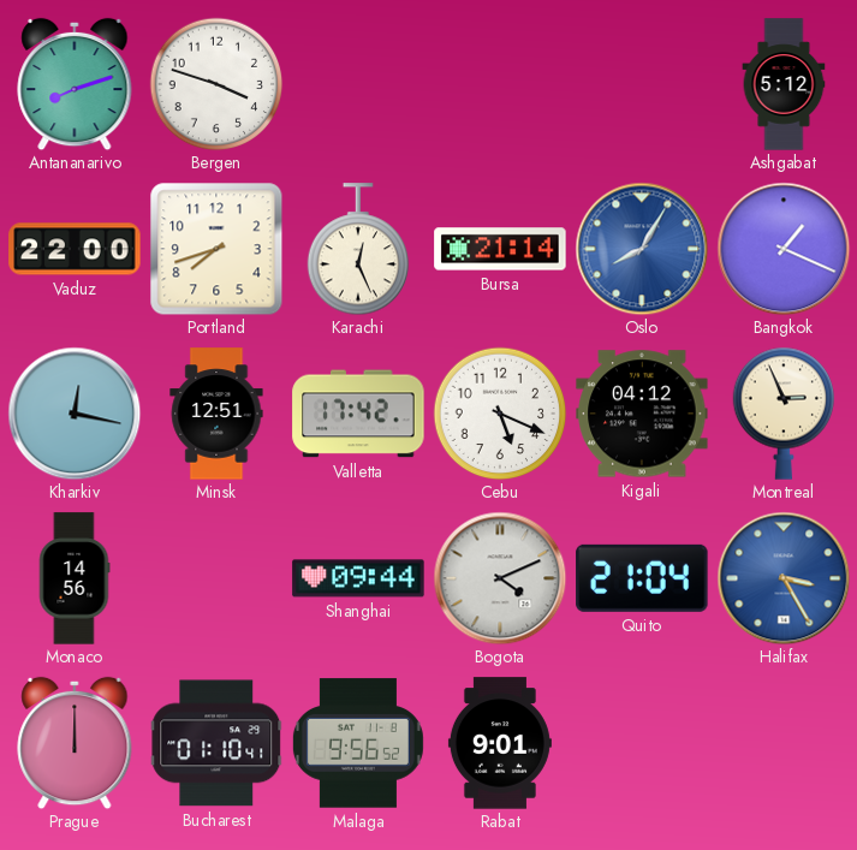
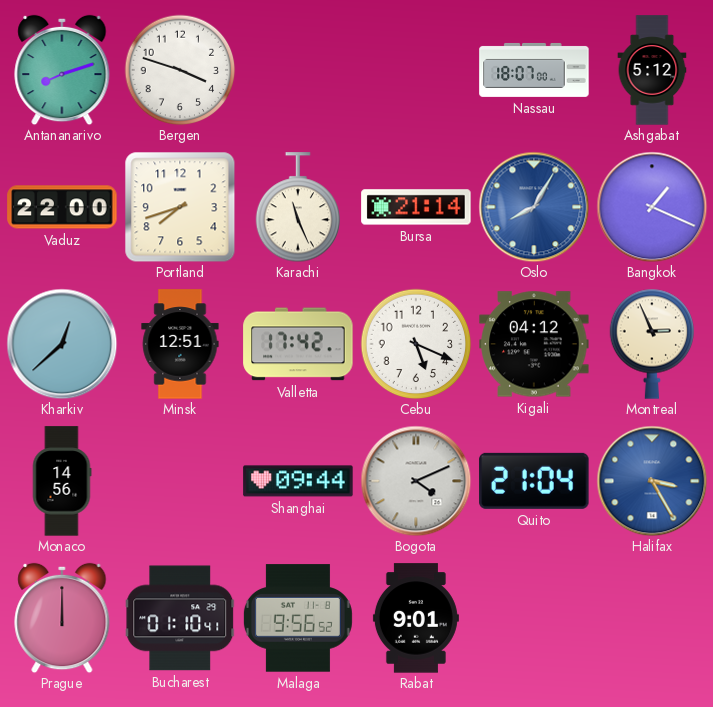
Nassau: none -> 18:07
Karachi: 12:26 -> 11:26
Kharkiv: 12:17 -> 12:38
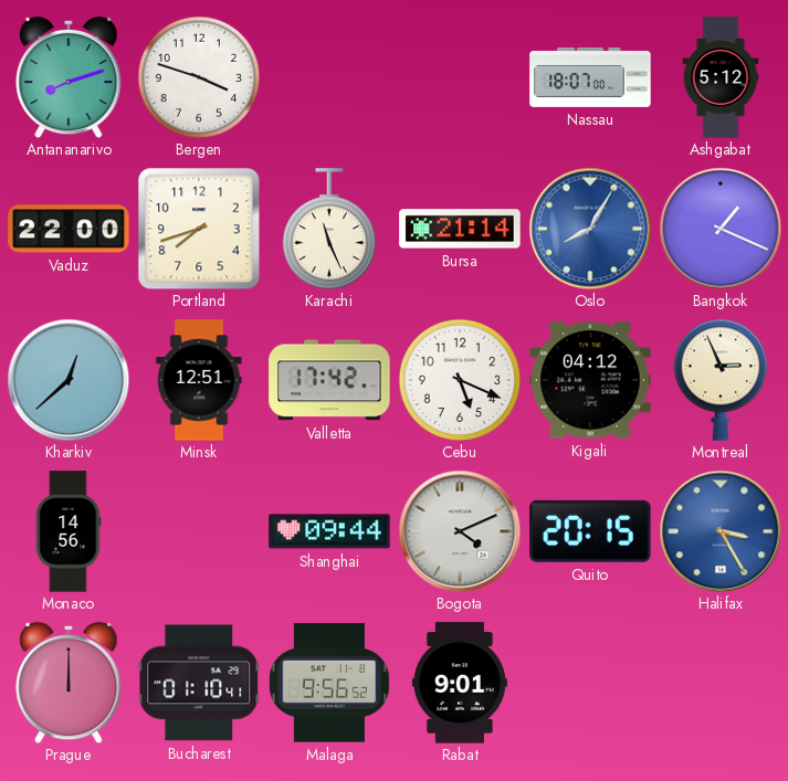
Quito: 21:04 -> 20:15
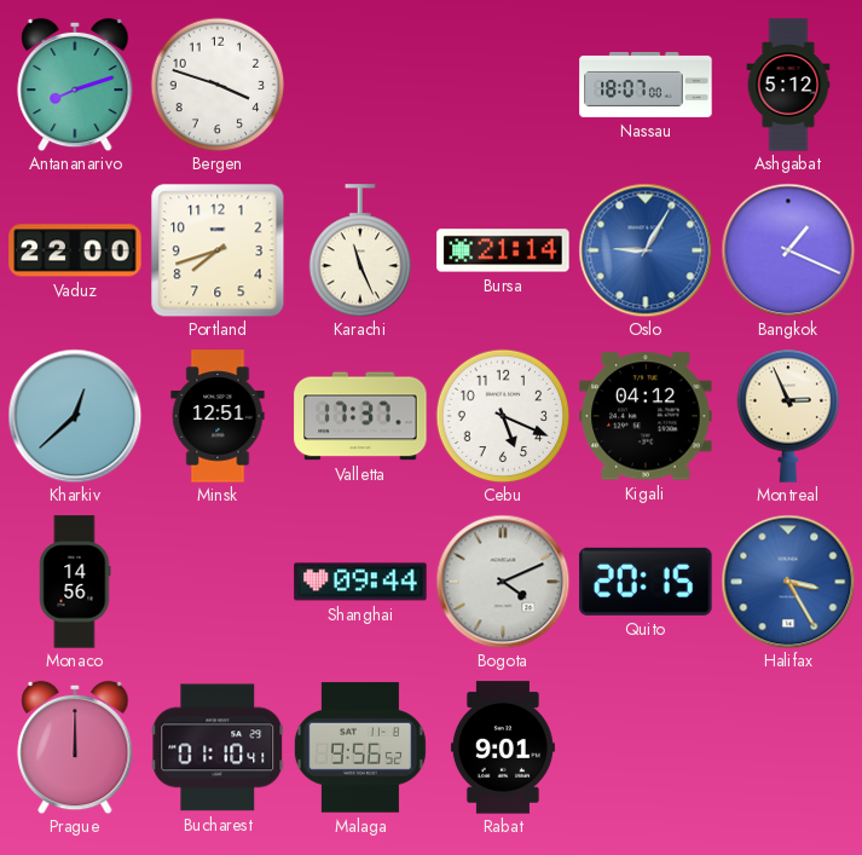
Oslo: 8:05 -> 9:05
Valletta: 17:42 -> 17:37
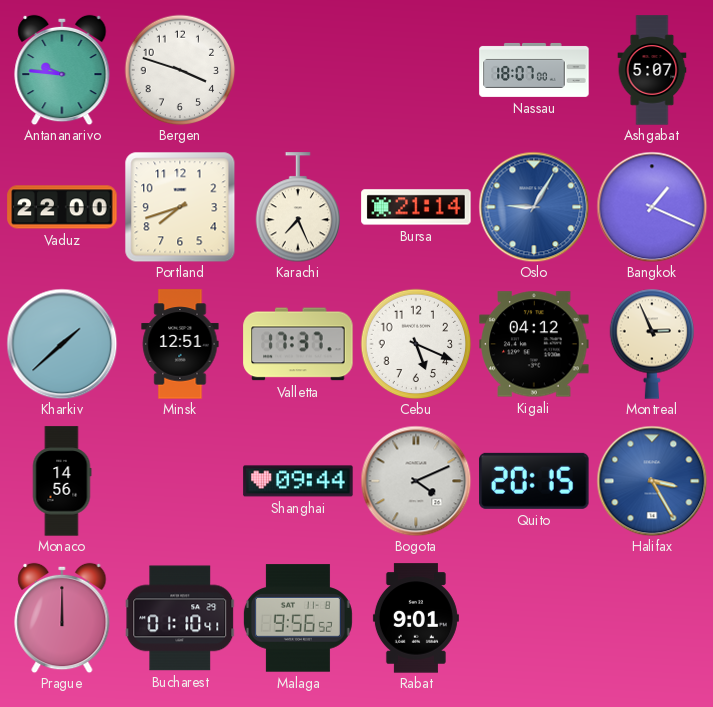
Antananarivo: 8:12 -> 9:46
Ashgabat: 5:12 -> 5:07
Karachi: 11:26 -> 7:26
Kharkiv: 12:38 -> 1:38
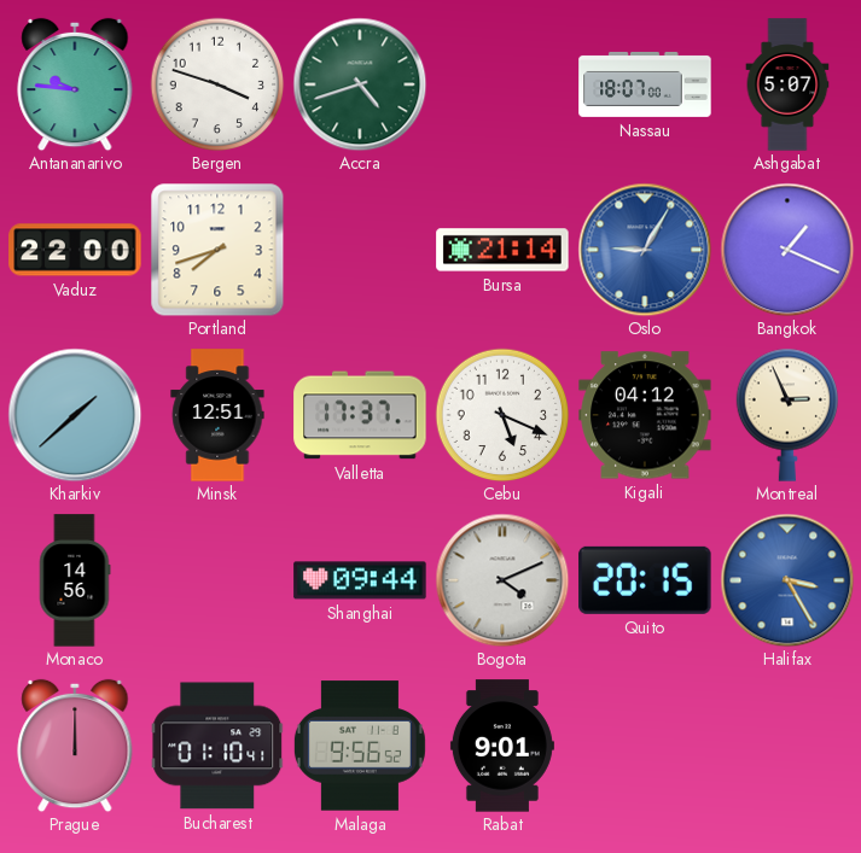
Accra: none -> 4:42
Karachi: 7:26 -> none
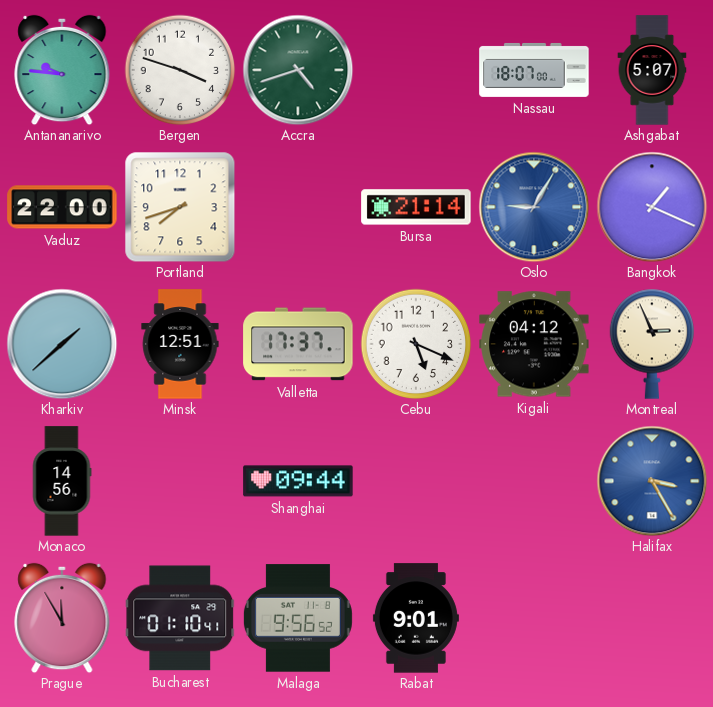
Bogota: 4:11 -> none
Quito: 20:15 -> none
Prague: 12:00 -> 11:55
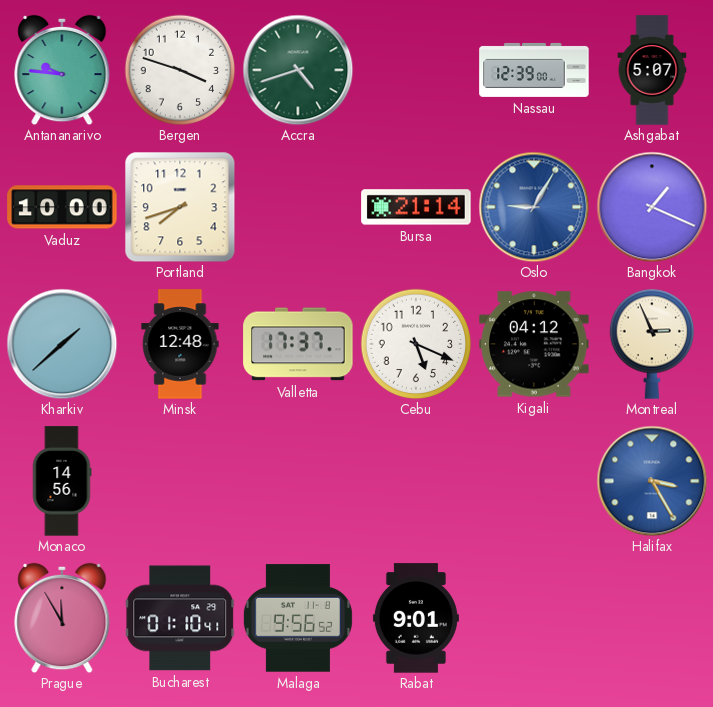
Nassau: 18:07 -> 12:39
Vaduz: 22:00 -> 10:00
Minsk: 12:51 -> 12:48
Shanghai: 09:44 -> none
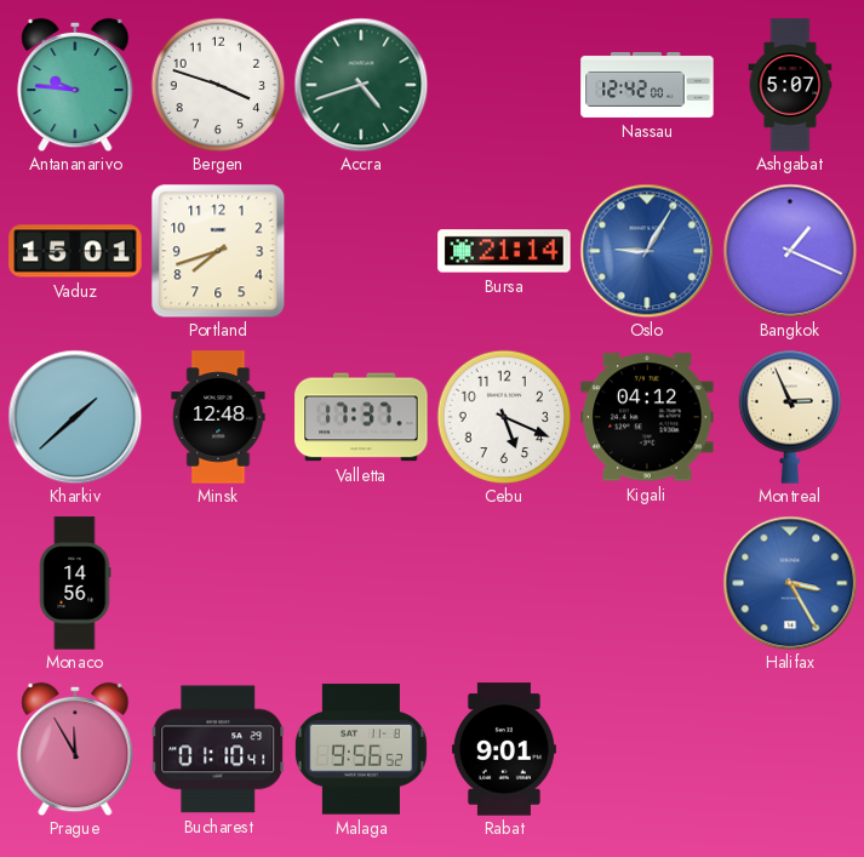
Nassau: 12:39 -> 12:42
Vaduz: 10:00 -> 15:01
